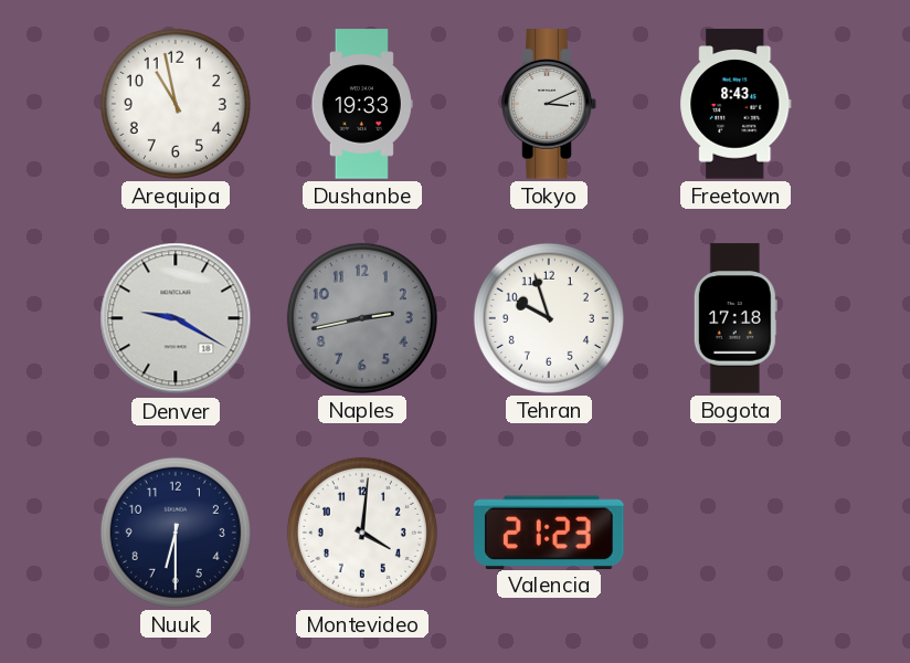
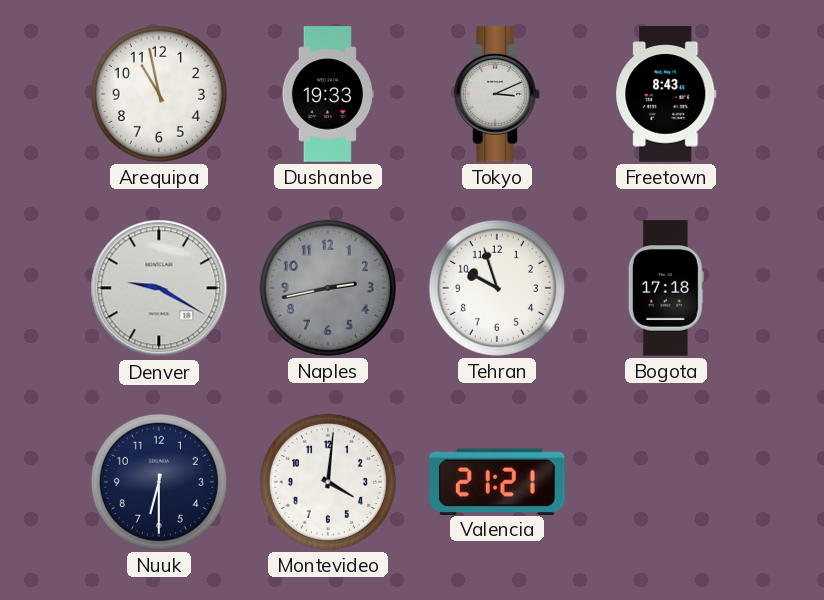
Valencia: 21:23 -> 21:21
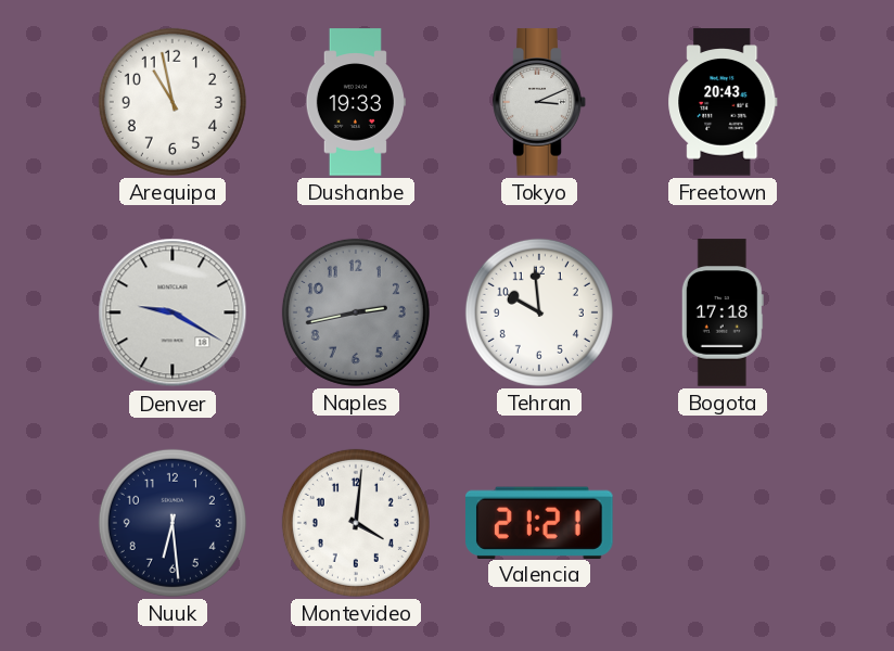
Freetown: 8:43 -> 20:43
Tehran: 9:57 -> 9:59
Nuuk: 6:30 -> 6:29
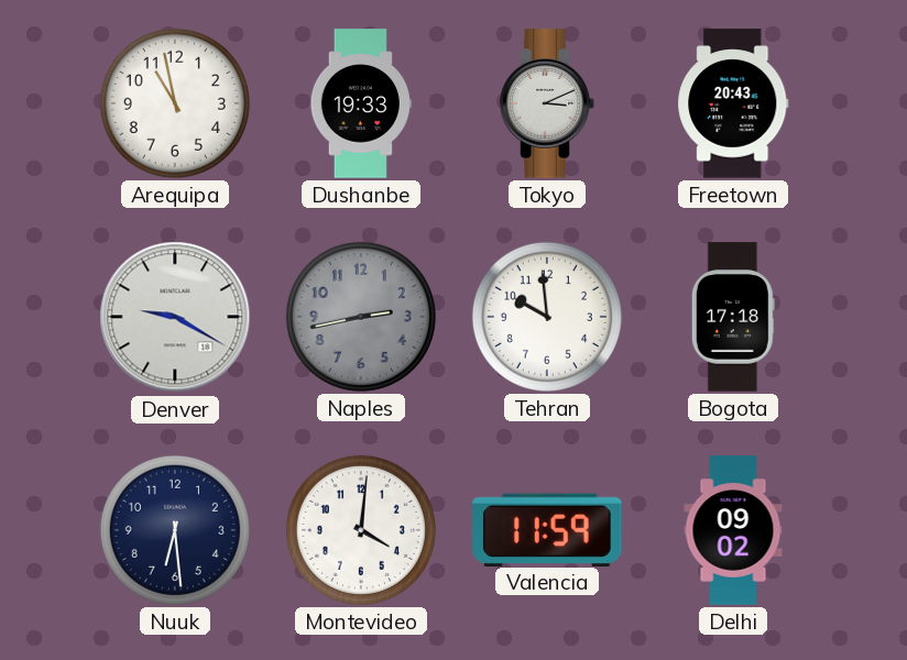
Valencia: 21:21 -> 11:59
Delhi: none -> 09:02
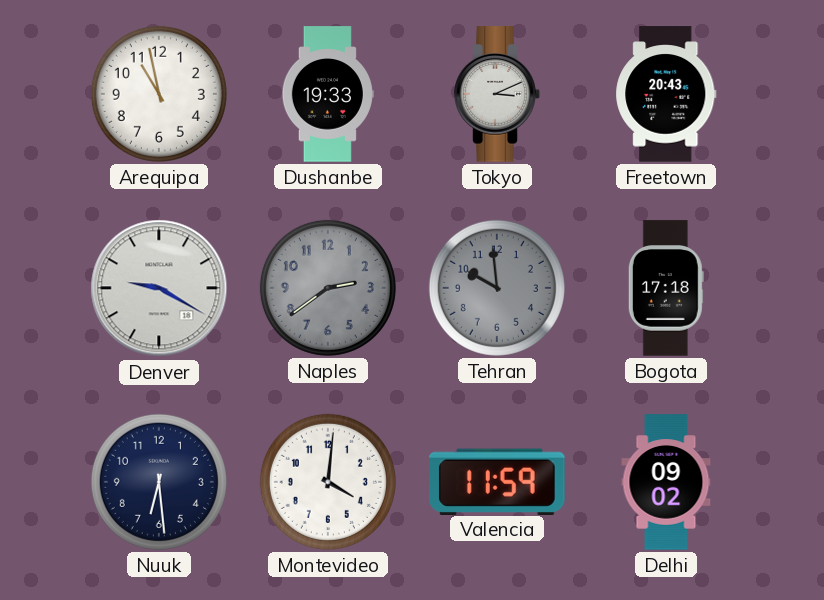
Naples: 2:43 -> 2:39
Tehran dial: white -> grey
